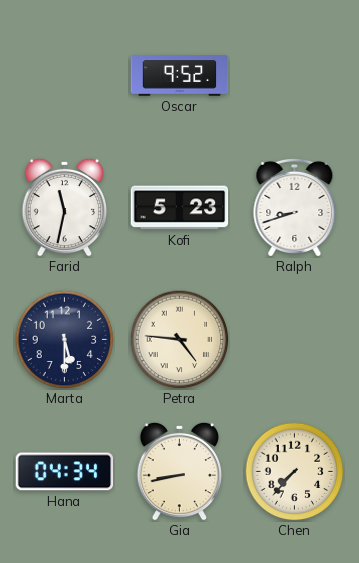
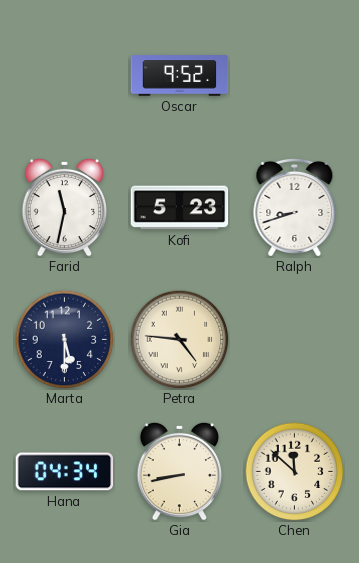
Chen: 7:37 -> 11:52
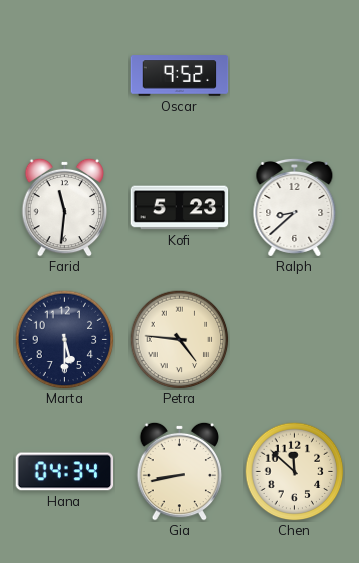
Farid: 11:32 -> 11:31
Ralph: 8:42 -> 8:38
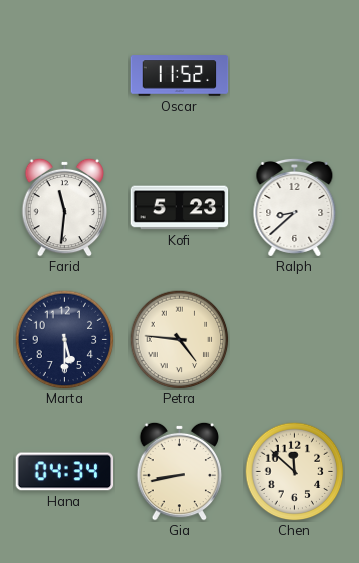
Oscar: 9:52 -> 11:52
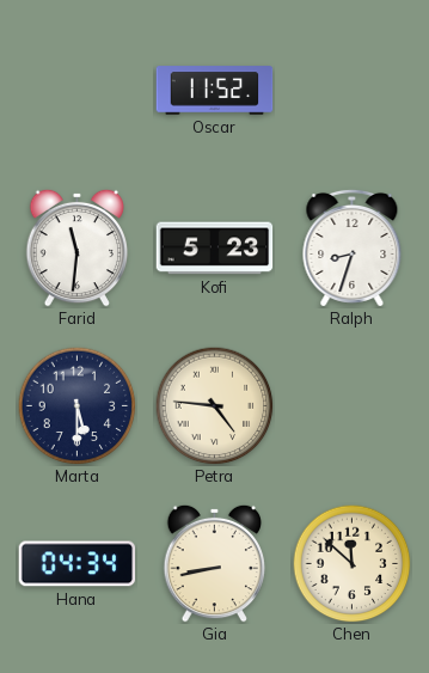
Ralph: 8:38 -> 8:33
